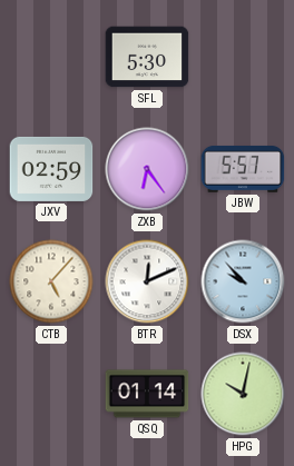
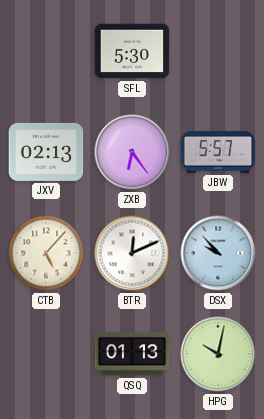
JXV: 02:59 -> 02:13
QSQ: 01:14 -> 01:13
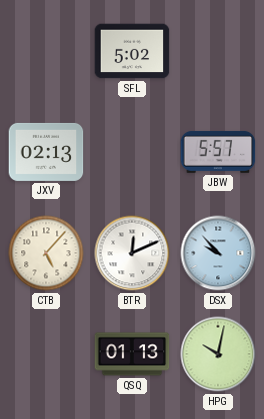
SFL: 5:30 -> 5:02
ZXB: 6:24 -> none
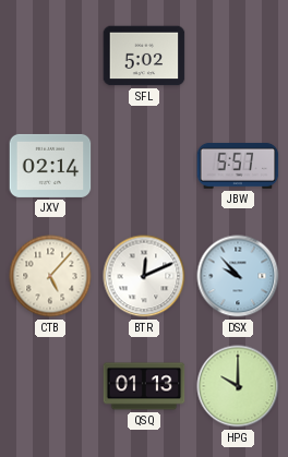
JXV: 02:13 -> 02:14
HPG: 10:02 -> 10:00
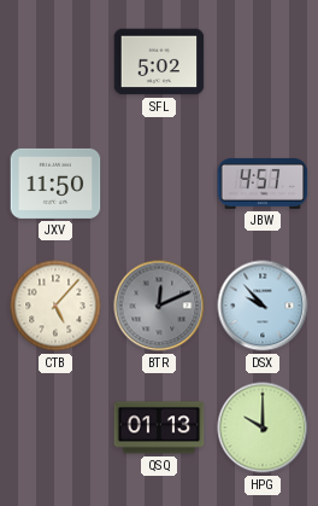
JXV: 02:14 -> 11:50
JBW: 5:57 -> 4:57
BTR dial: white -> grey
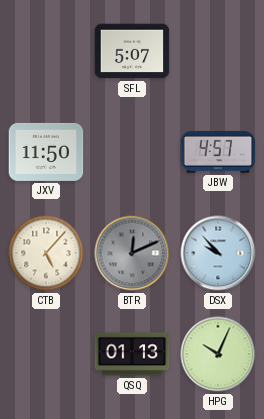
SFL: 5:02 -> 5:07
HPG: 10:00 -> 10:04
